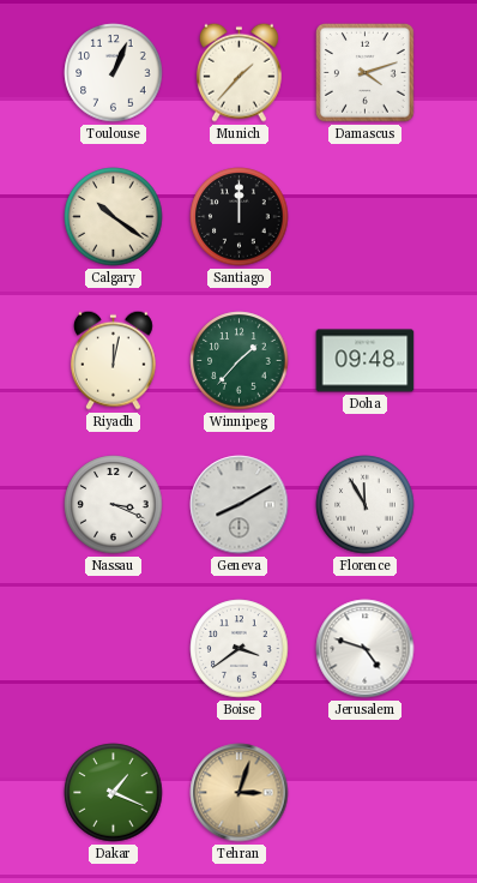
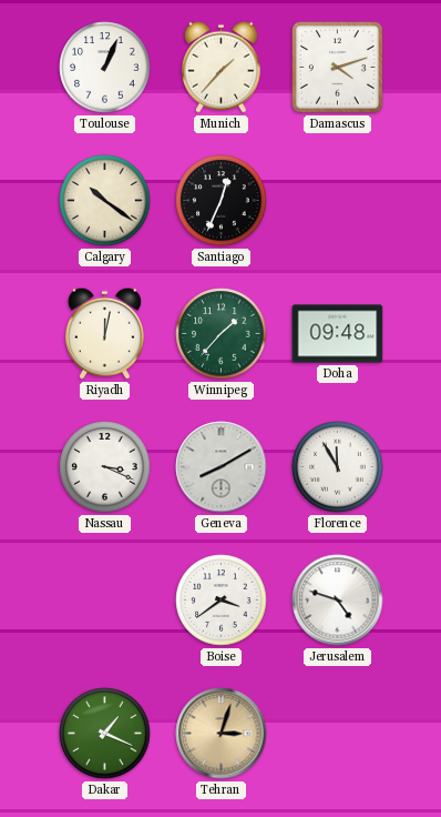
Santiago: 12:00 -> 12:34
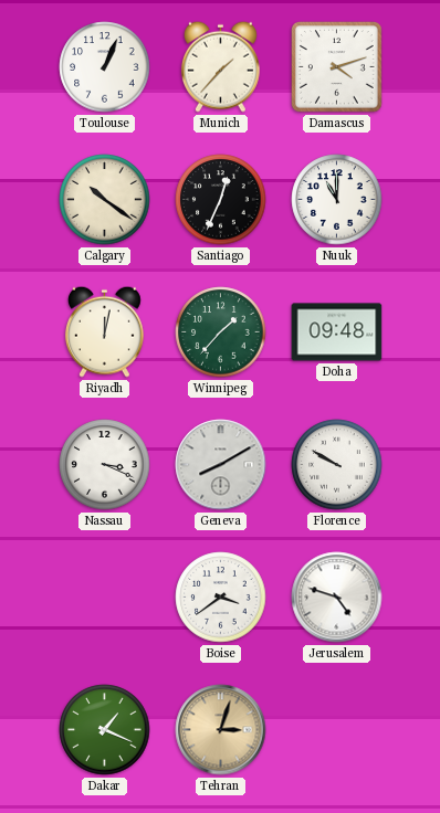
Nuuk: none -> 11:00
Florence: 11:55 -> 9:50
